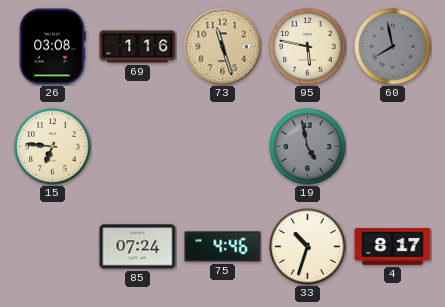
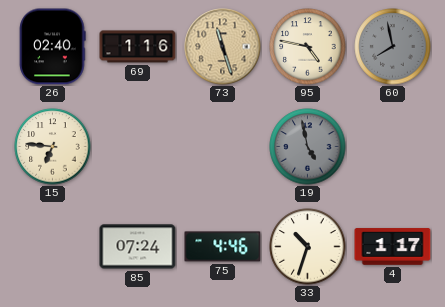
26: 03:08 -> 02:40
95: 5:47 -> 4:47
4: 8:17 -> 1:17
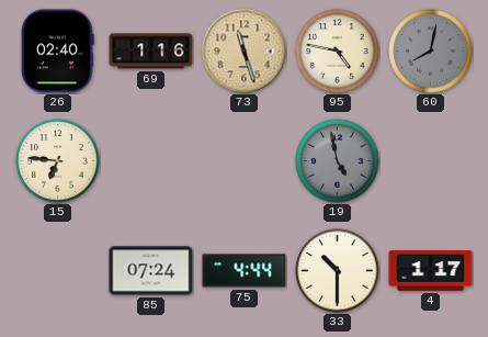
60: 7:58 -> 8:02
75: 4:46 -> 4:44
33: 10:33 -> 10:30
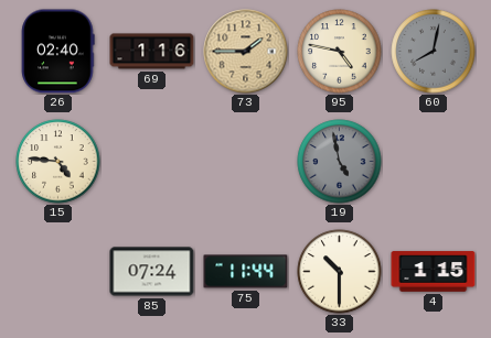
73: 11:27 -> 1:45
15: 6:46 -> 4:46
75: 4:44 -> 11:44
4: 1:17 -> 1:15
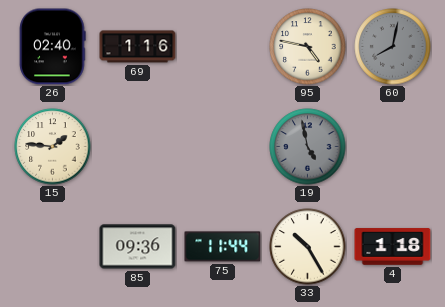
73: 1:45 -> none
15: 4:46 -> 1:46
85: 07:24 -> 09:36
33: 10:30 -> 10:25
4: 1:15 -> 1:18
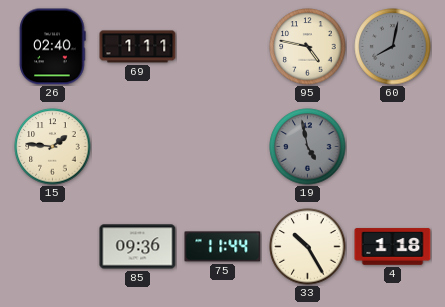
69: 1:16 -> 1:11
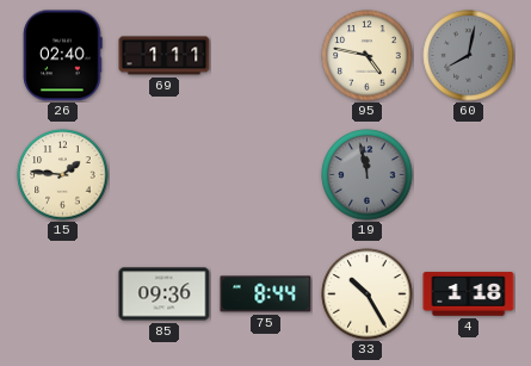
19: 4:58 -> 11:58
75: 11:44 -> 8:44
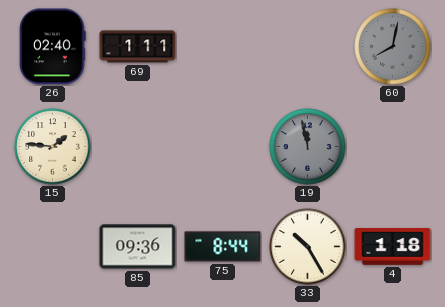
95: 4:47 -> none
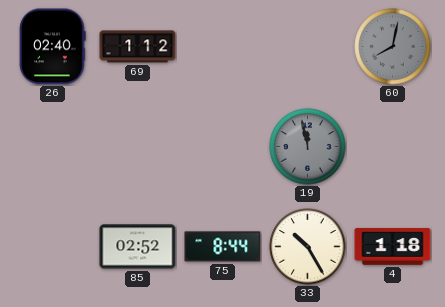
69: 1:11 -> 1:12
15: 1:46 -> none
85: 09:36 -> 02:52
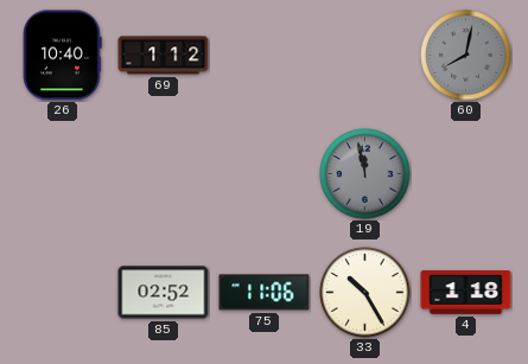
26: 02:40 -> 10:40
75: 8:44 -> 11:06
